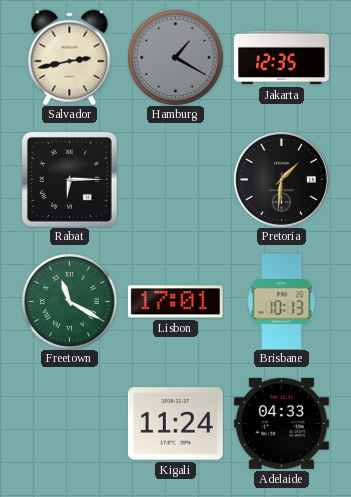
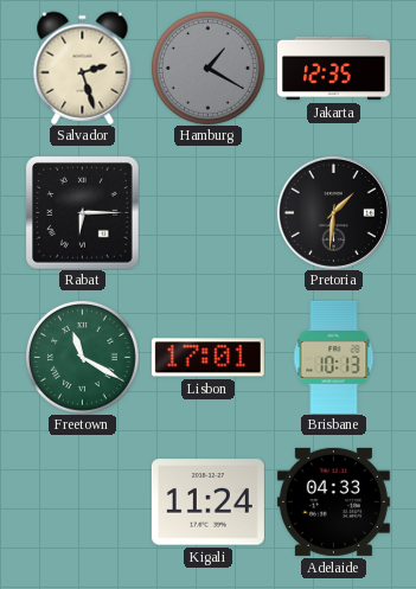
Salvador: 2:43 -> 2:27
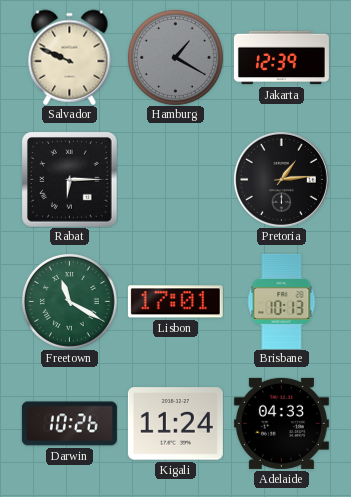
Salvador: 2:27 -> 9:49
Jakarta: 12:35 -> 12:39
Pretoria: 1:31 -> 1:14
Darwin: none -> 10:26
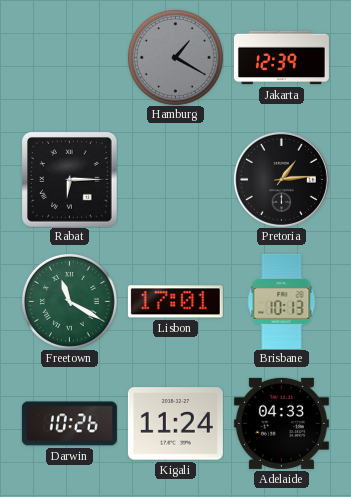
Salvador: 9:49 -> none
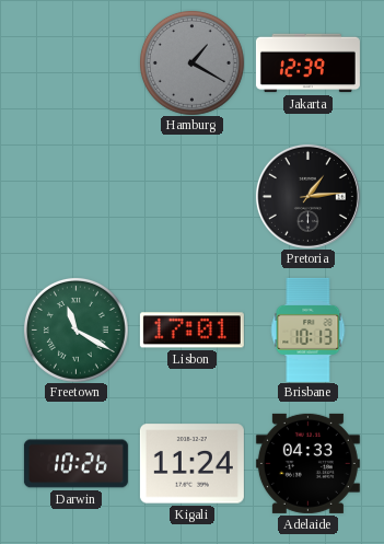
Rabat: 6:15 -> none
